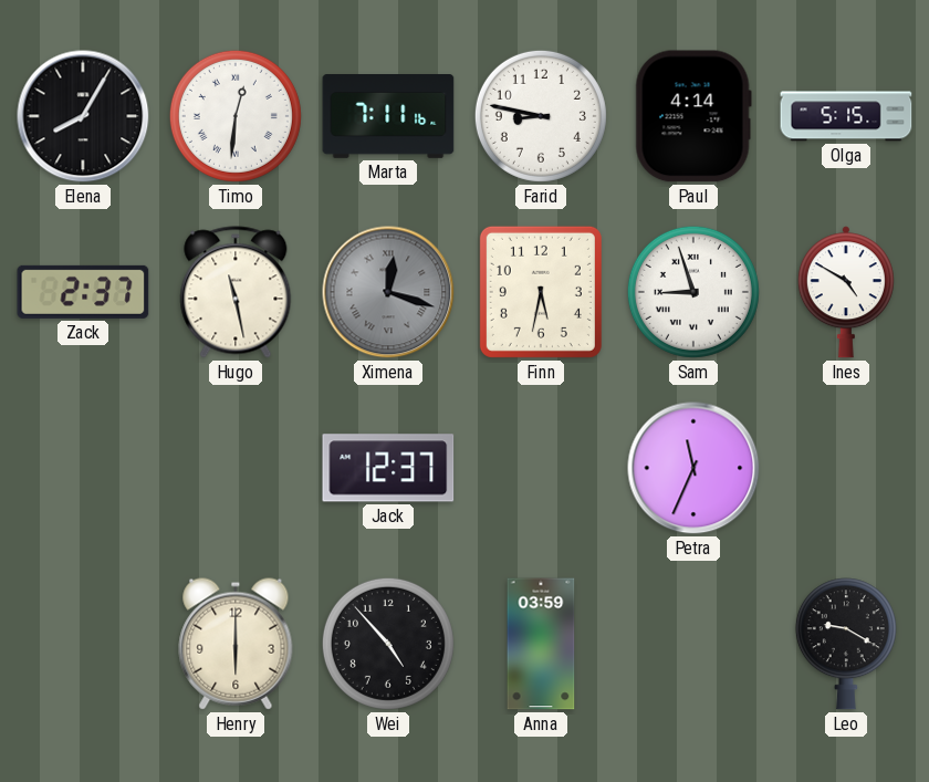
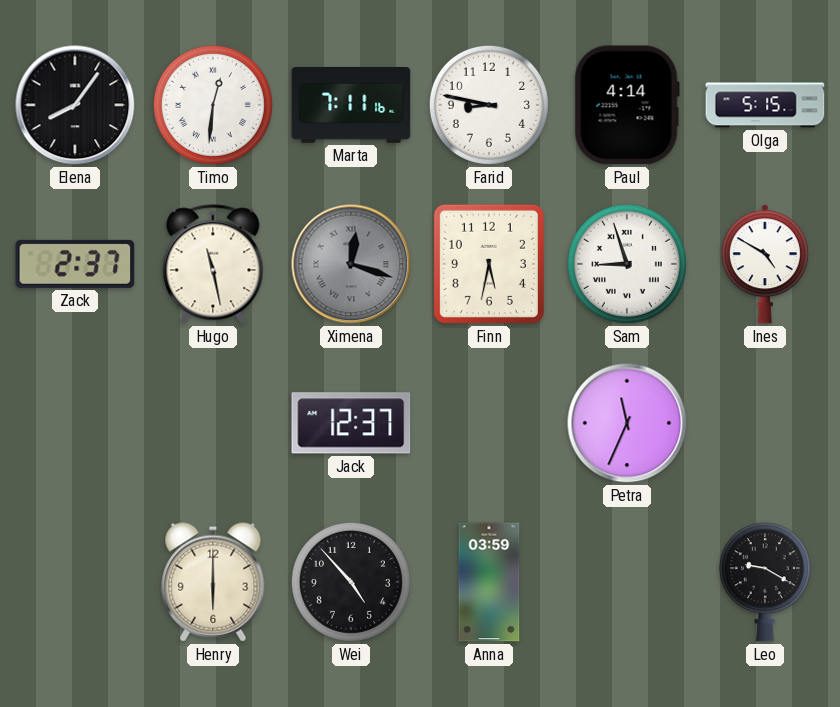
Elena: 8:05 -> 8:06
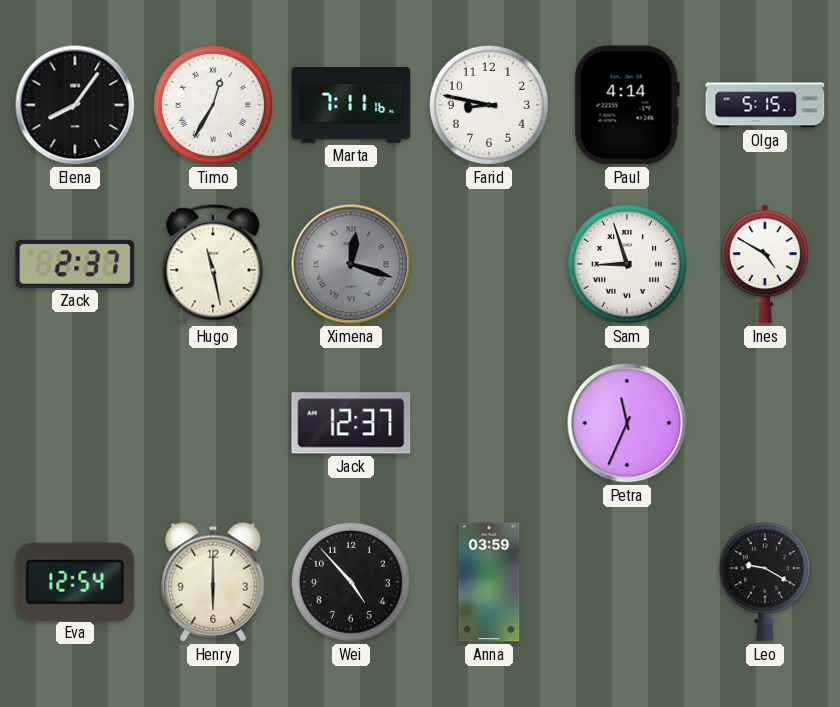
Timo: 12:31 -> 12:35
Finn: 5:32 -> none
Eva: none -> 12:54
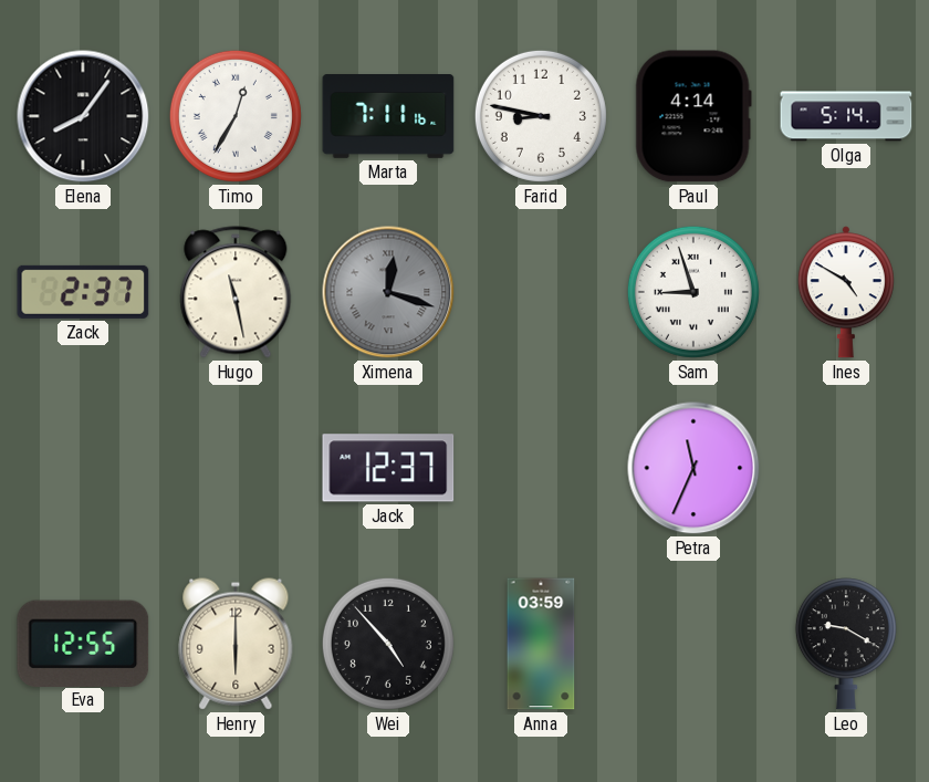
Olga: 5:15 -> 5:14
Eva: 12:54 -> 12:55
